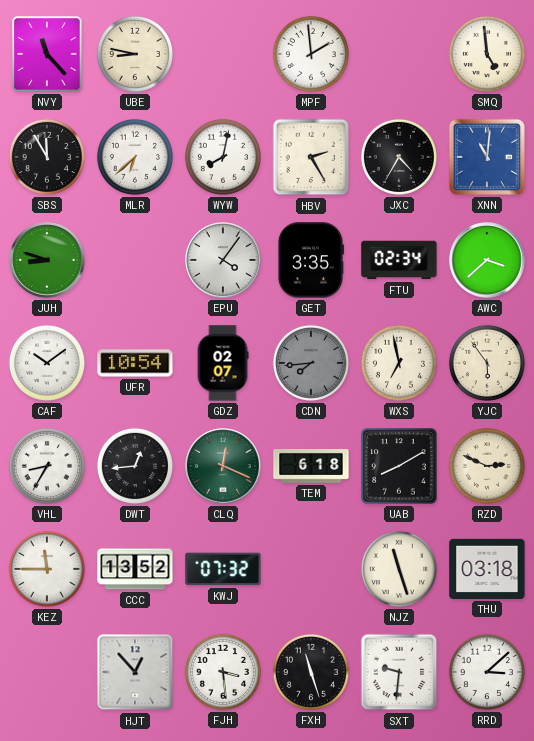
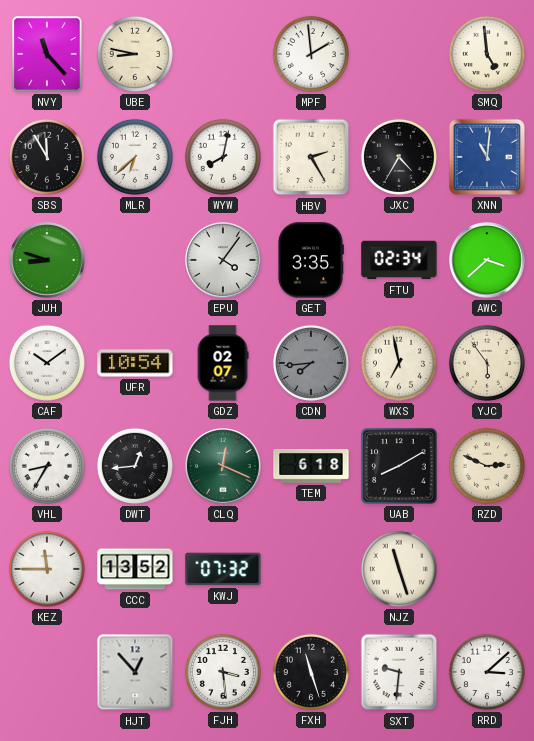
THU: 03:18 -> none
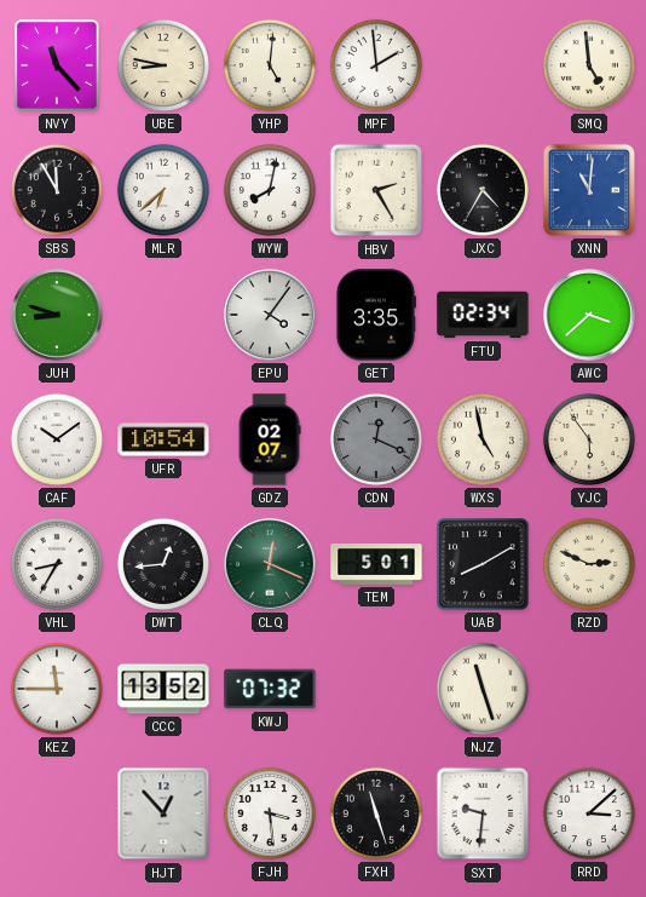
YHP: none -> 5:01
CDN: 7:44 -> 12:19
WXS: 6:58 -> 4:58
TEM: 6:18 -> 5:01
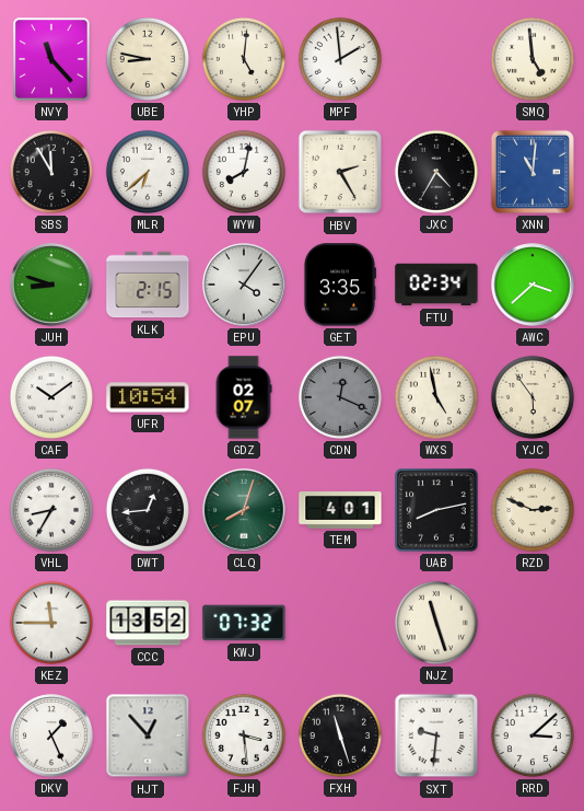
KLK: none -> 2:15
CLQ: 12:19 -> 8:03
TEM: 5:01 -> 4:01
UAB: 8:10 -> 8:13
DKV: none -> 1:26
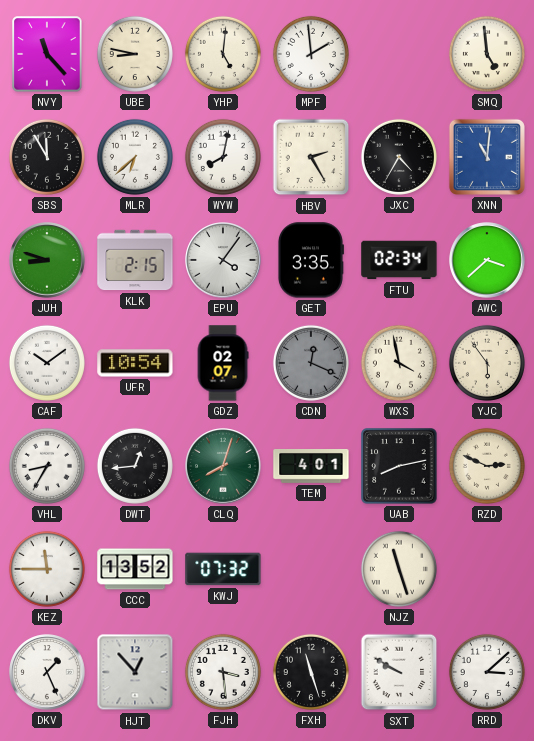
WXS: 4:58 -> 3:58
SXT: 9:31 -> 9:50
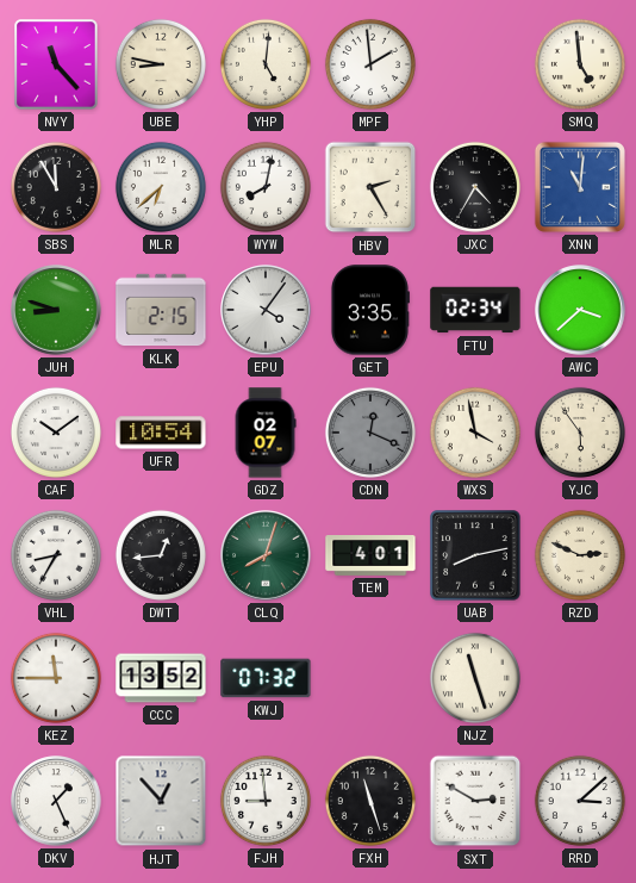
FJH: 3:29 -> 8:59
SXT: 9:50 -> 2:50
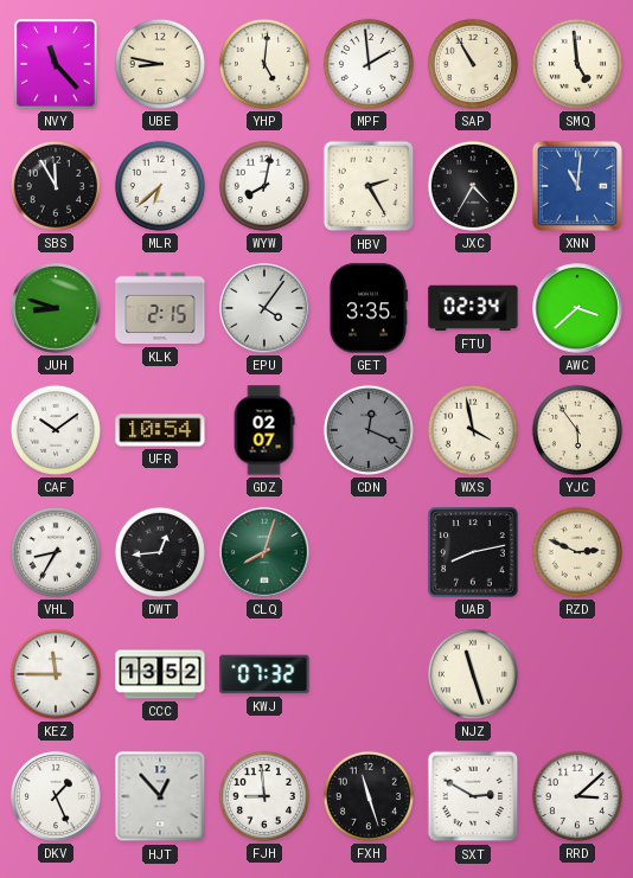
SAP: none -> 10:55
TEM: 4:01 -> none
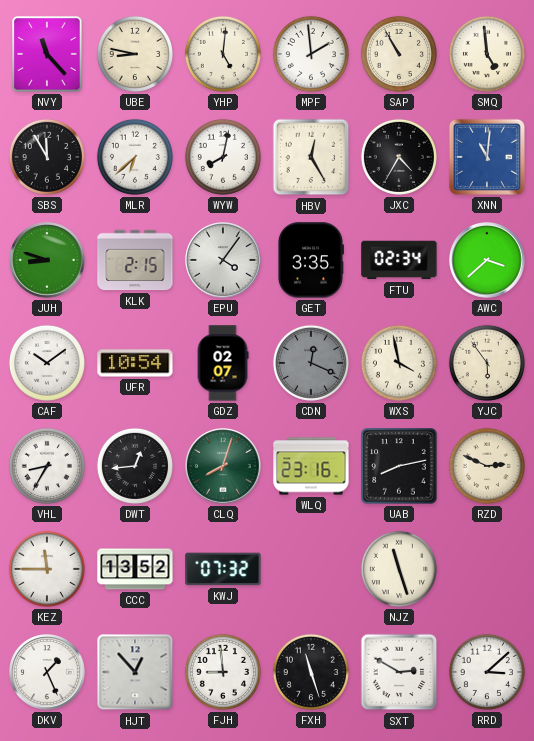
HBV: 2:25 -> 12:25
WLQ: none -> 23:16
